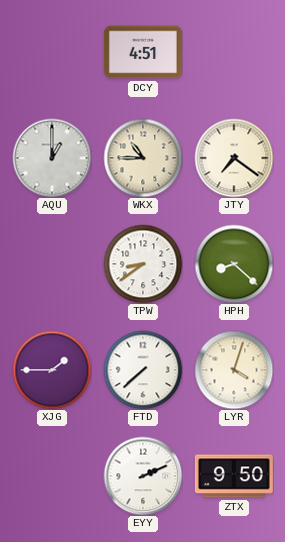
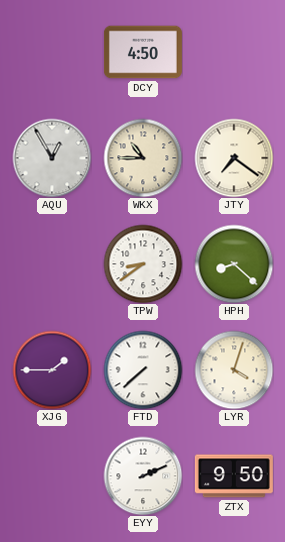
DCY: 4:51 -> 4:50
AQU: 1:00 -> 12:55
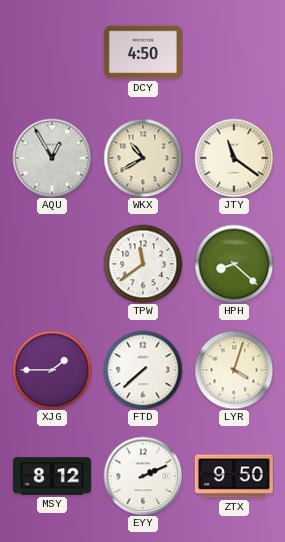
WKX: 10:45 -> 10:40
JTY: 7:21 -> 11:21
TPW: 8:39 -> 11:39
MSY: none -> 8:12
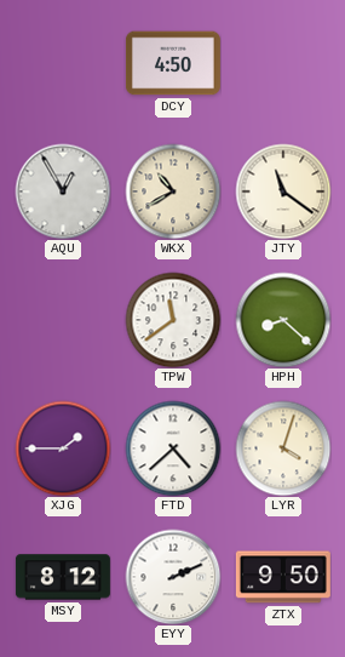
FTD: 7:38 -> 4:38
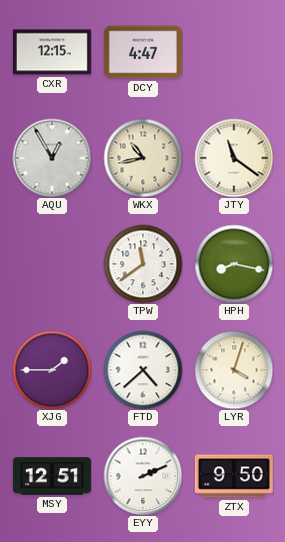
CXR: none -> 12:15
DCY: 4:50 -> 4:47
WKX: 10:40 -> 10:43
HPH: 8:22 -> 8:17
MSY: 8:12 -> 12:51
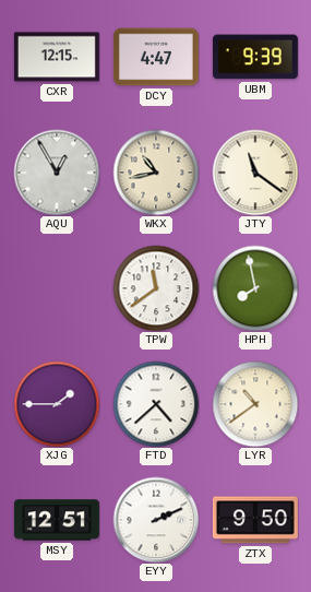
UBM: none -> 9:39
HPH: 8:17 -> 7:58
LYR: 4:03 -> 10:39
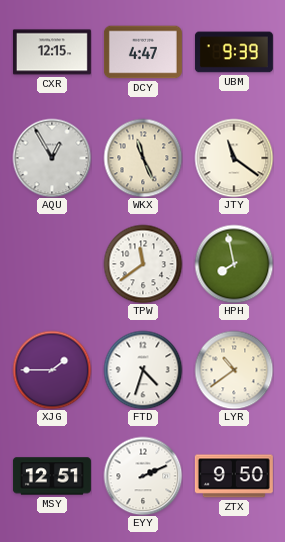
WKX: 10:43 -> 11:26
FTD: 4:38 -> 4:33
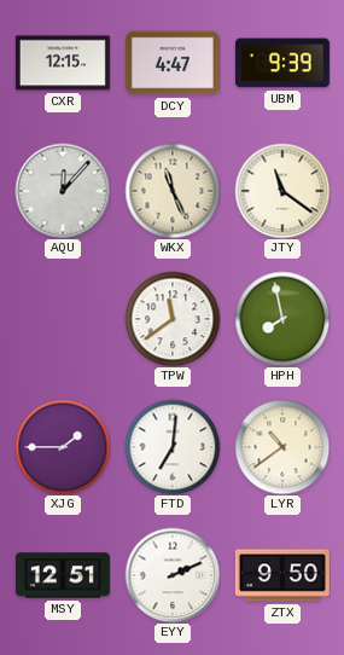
AQU: 12:55 -> 12:07
FTD: 4:33 -> 7:01
